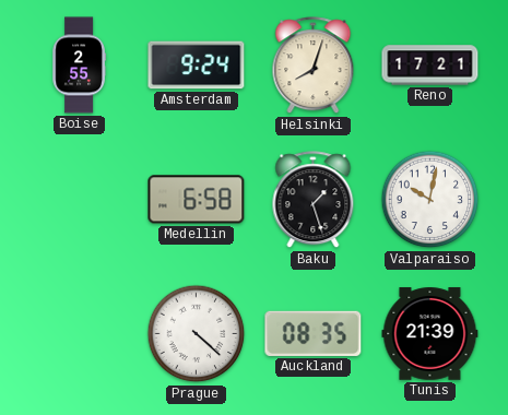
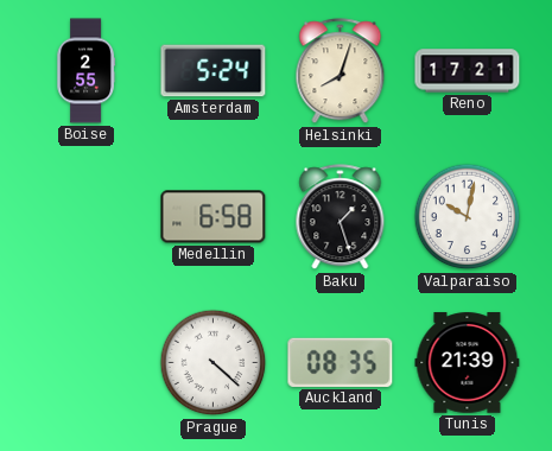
Amsterdam: 9:24 -> 5:24
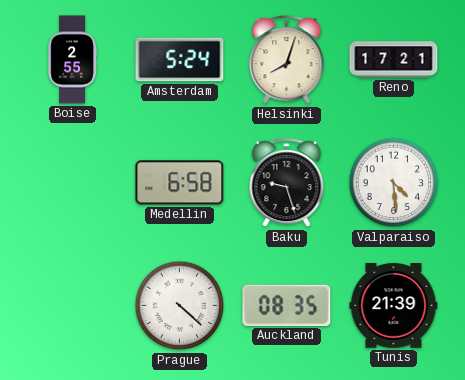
Baku: 1:27 -> 9:27
Valparaiso: 10:02 -> 4:29
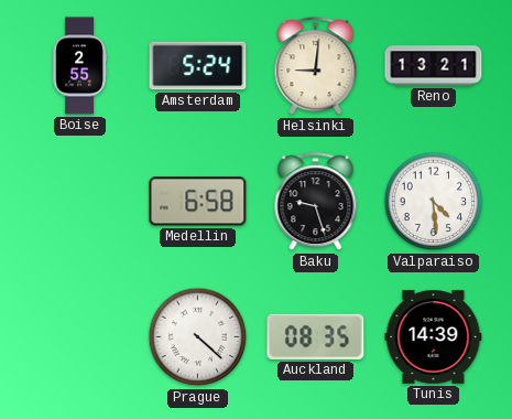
Helsinki: 8:03 -> 9:01
Reno: 17:21 -> 13:21
Tunis: 21:39 -> 14:39
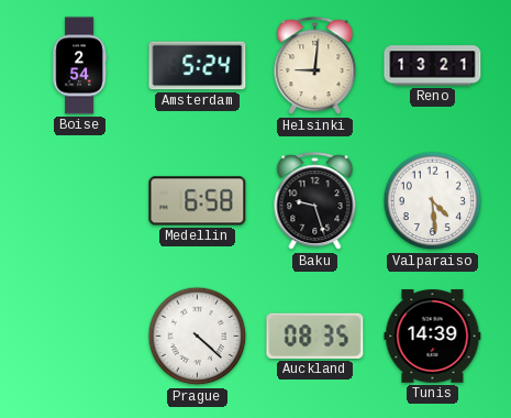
Boise: 2:55 -> 2:54
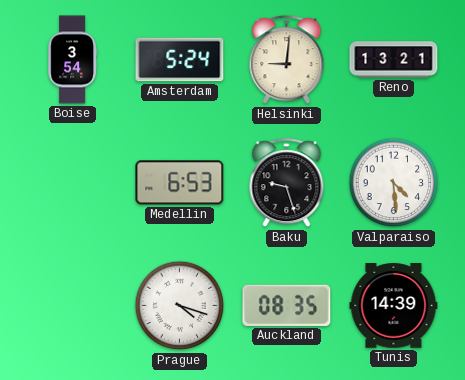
Boise: 2:54 -> 3:54
Medellin: 6:58 -> 6:53
Prague: 4:22 -> 4:18
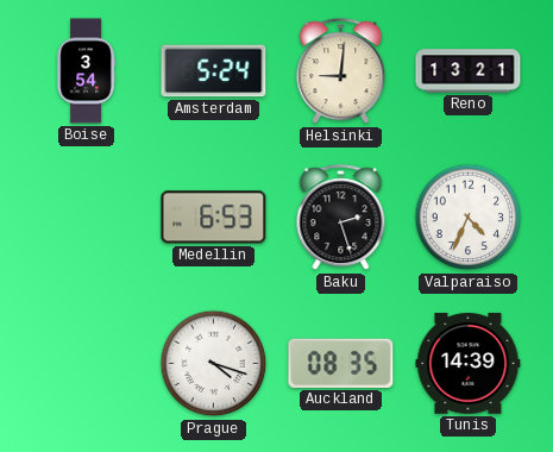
Baku: 9:27 -> 2:27
Valparaiso: 4:29 -> 4:34
